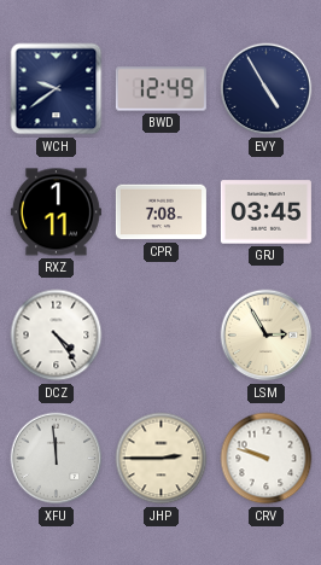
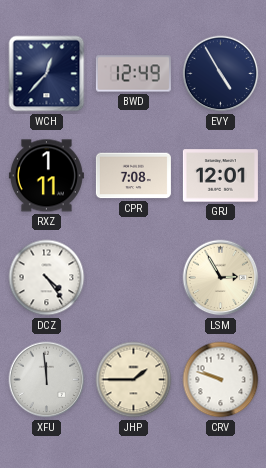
WCH: 9:39 -> 12:37
GRJ: 03:45 -> 12:01
JHP: 2:45 -> 1:45
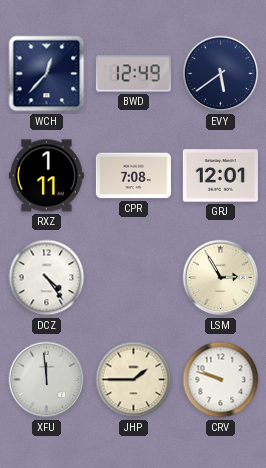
EVY: 4:55 -> 5:39
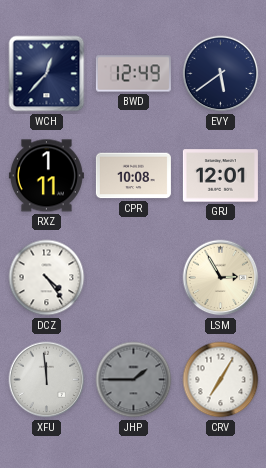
CPR: 7:08 -> 10:08
JHP dial: cream -> grey
CRV: 9:48 -> 7:05
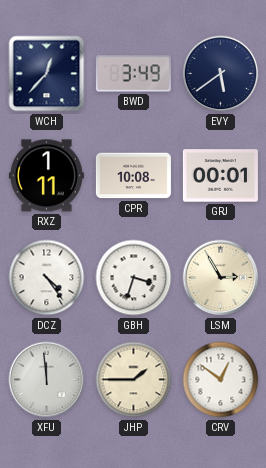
BWD: 12:49 -> 3:49
GRJ: 12:01 -> 00:01
GBH: none -> 3:33
JHP dial: grey -> cream
CRV: 7:05 -> 12:51
